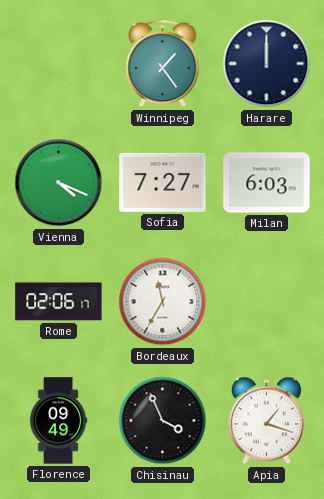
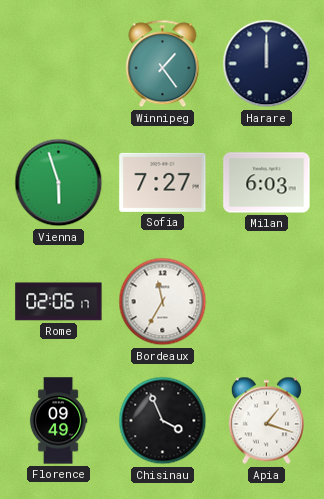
Vienna: 4:19 -> 5:57
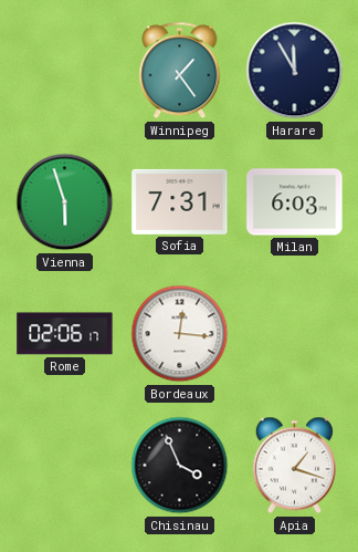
Harare: 12:00 -> 11:55
Sofia: 7:27 -> 7:31
Bordeaux: 11:35 -> 12:16
Florence: 09:49 -> none
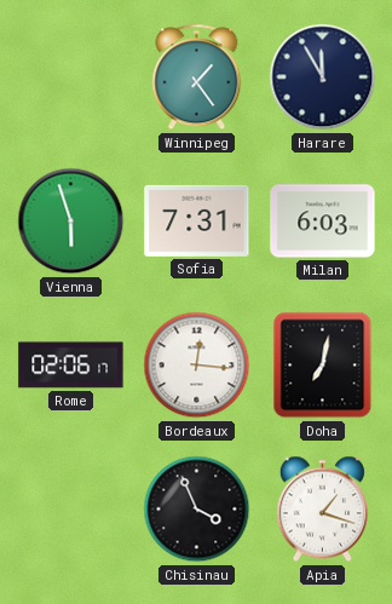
Doha: none -> 7:02
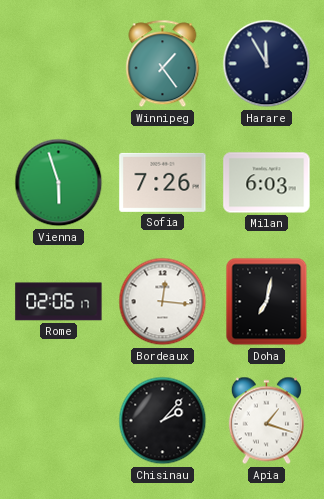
Sofia: 7:31 -> 7:26
Chisinau: 3:56 -> 2:07
